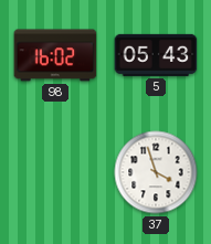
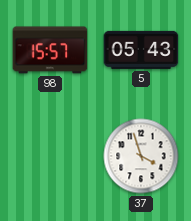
98: 16:02 -> 15:57
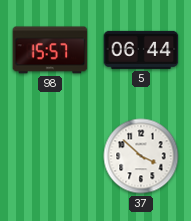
5: 05:43 -> 06:44
37: 3:57 -> 3:52
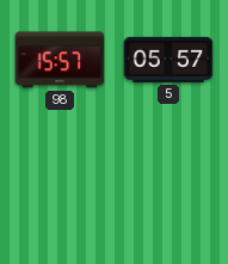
5: 06:44 -> 05:57
37: 3:52 -> none
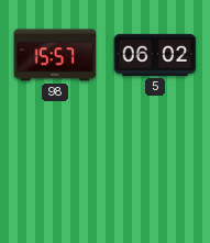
5: 05:57 -> 06:02
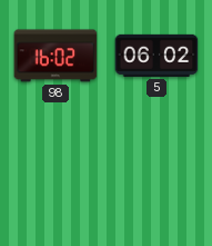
98: 15:57 -> 16:02
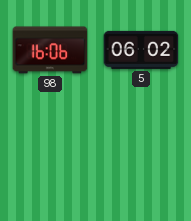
98: 16:02 -> 16:06
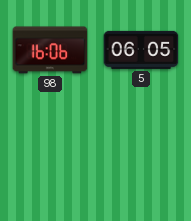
5: 06:02 -> 06:05
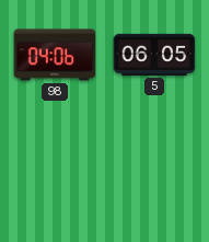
98: 16:06 -> 04:06
